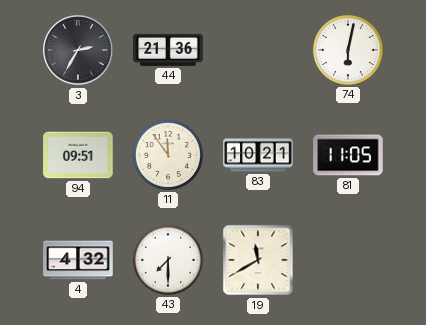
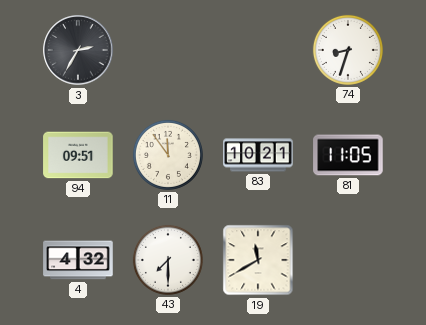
44: 21:36 -> none
74: 6:02 -> 8:33
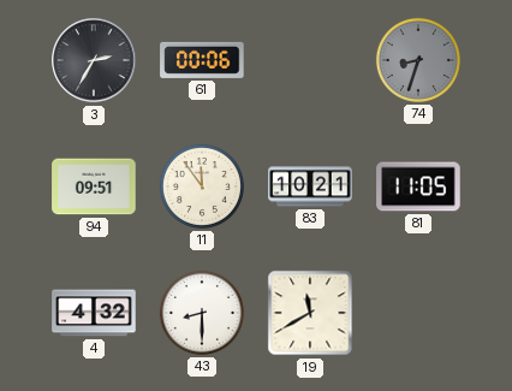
61: none -> 00:06
74 dial: white -> grey
43: 7:30 -> 8:30
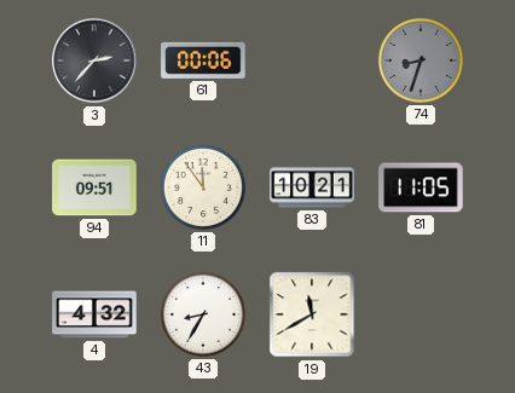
3: 2:35 -> 2:37
43: 8:30 -> 8:35
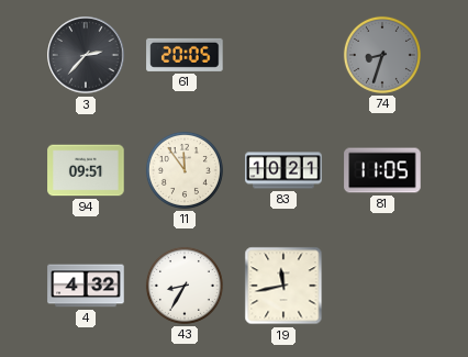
61: 00:06 -> 20:05
19: 11:40 -> 11:43
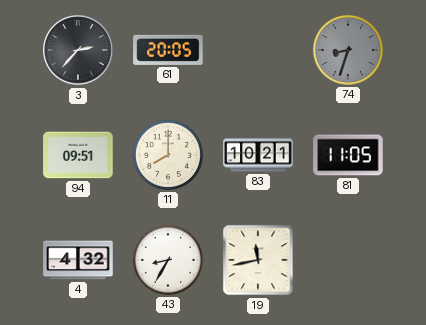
11: 11:54 -> 8:00
